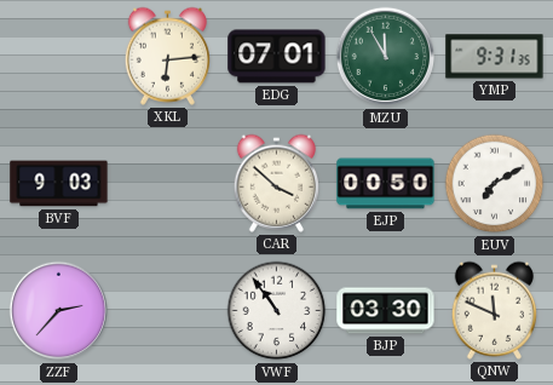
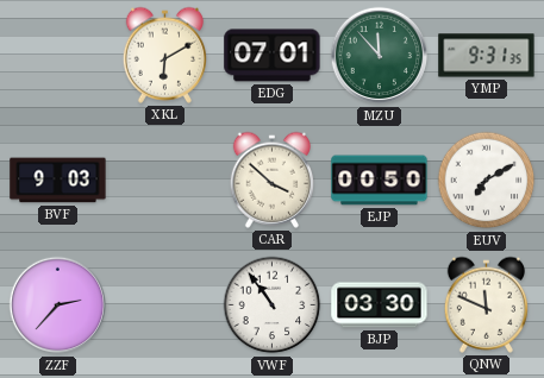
XKL: 6:14 -> 6:10
MZU: 11:55 -> 11:53
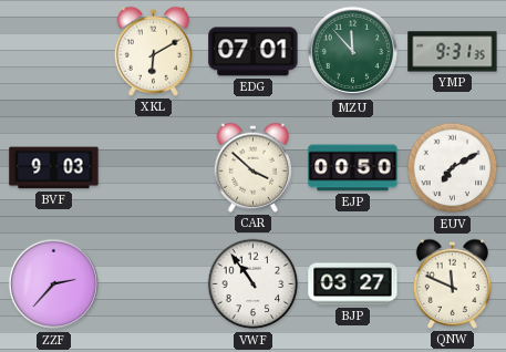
BJP: 03:30 -> 03:27
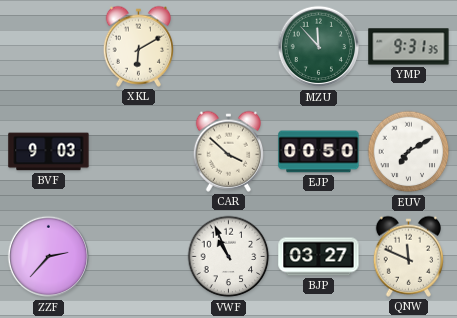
EDG: 07:01 -> none
VWF: 10:54 -> 10:56
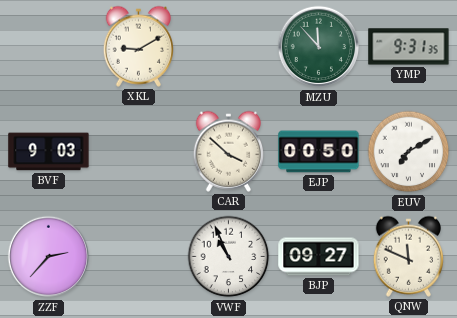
XKL: 6:10 -> 9:10
BJP: 03:27 -> 09:27
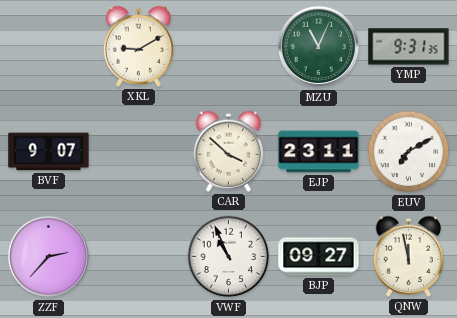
MZU: 11:53 -> 11:04
BVF: 9:03 -> 9:07
EJP: 00:50 -> 23:11
QNW: 11:49 -> 11:58
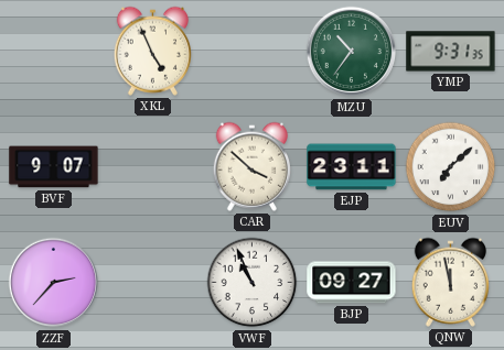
XKL: 9:10 -> 4:56
MZU: 11:04 -> 10:36
EUV: 7:10 -> 7:08
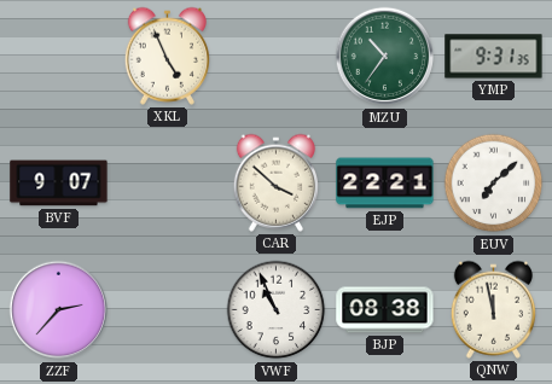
EJP: 23:11 -> 22:21
BJP: 09:27 -> 08:38
